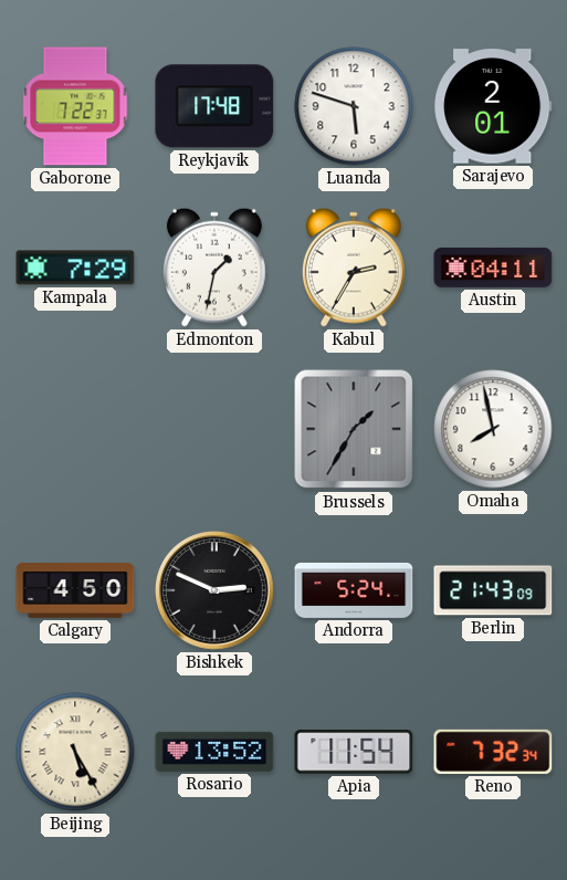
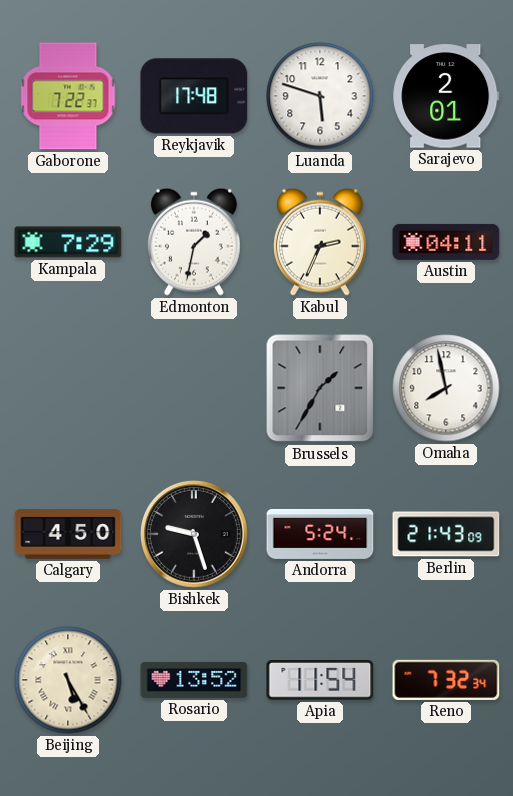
Kabul: 2:35 -> 2:34
Bishkek: 2:49 -> 9:27
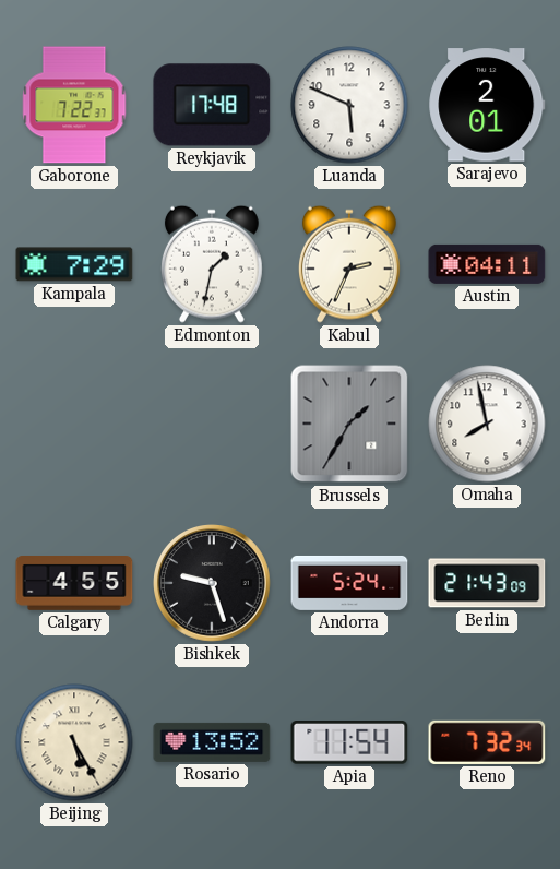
Luanda: 5:48 -> 5:49
Calgary: 4:50 -> 4:55
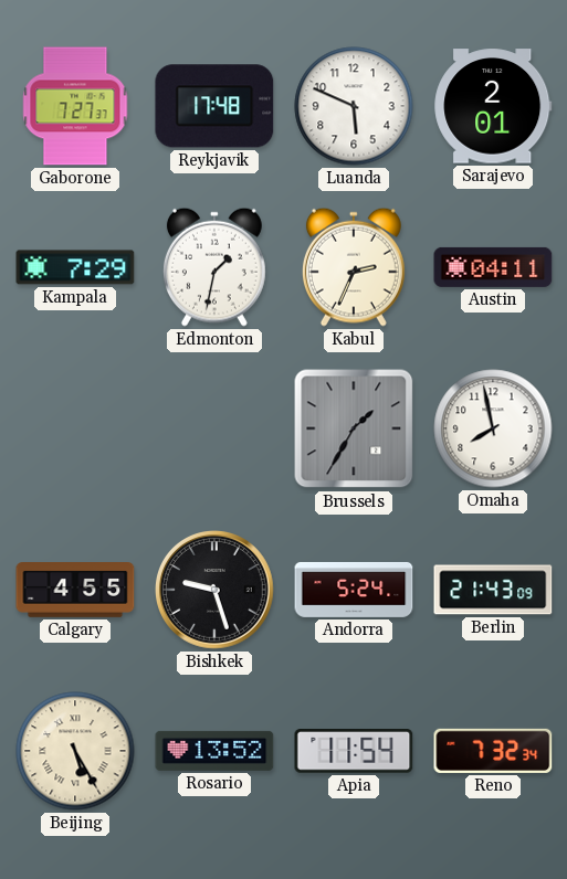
Gaborone: 7:22 -> 7:27
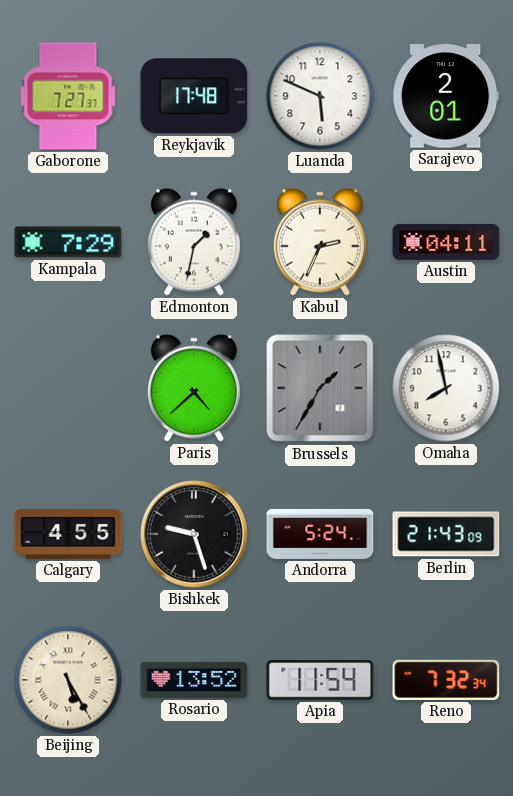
Paris: none -> 4:38
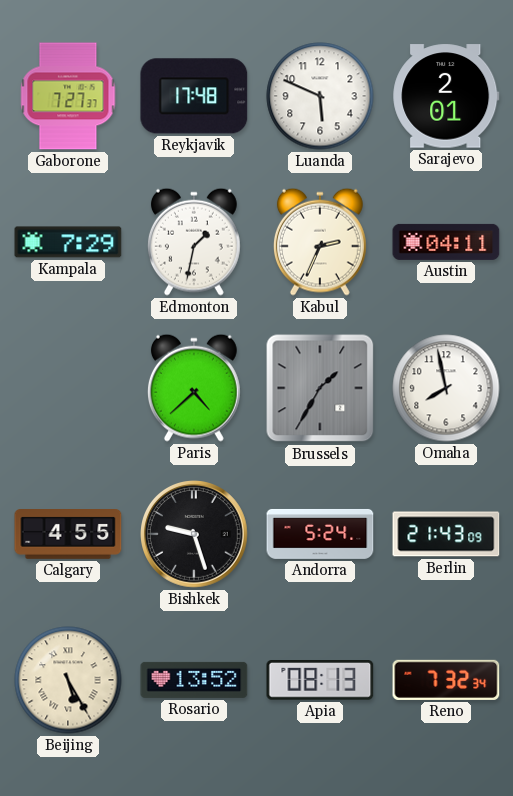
Apia: 11:54 -> 08:13
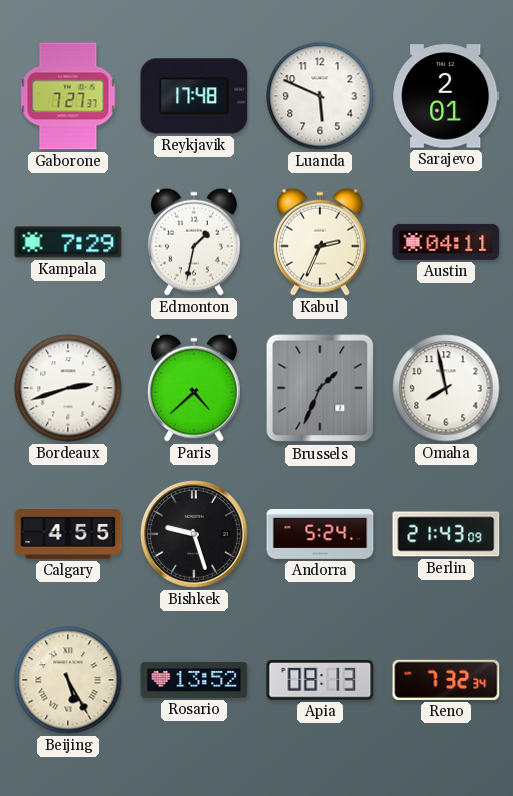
Bordeaux: none -> 2:42
Brussels: 1:35 -> 1:34
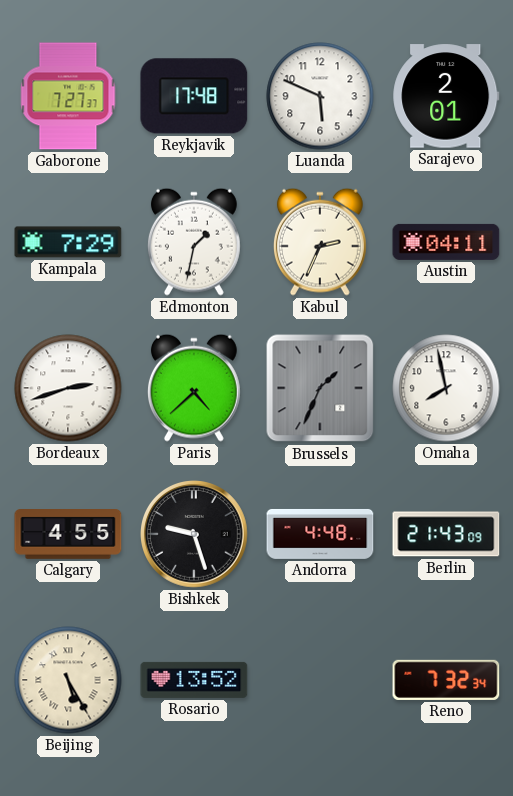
Andorra: 5:24 -> 4:48
Apia: 08:13 -> none
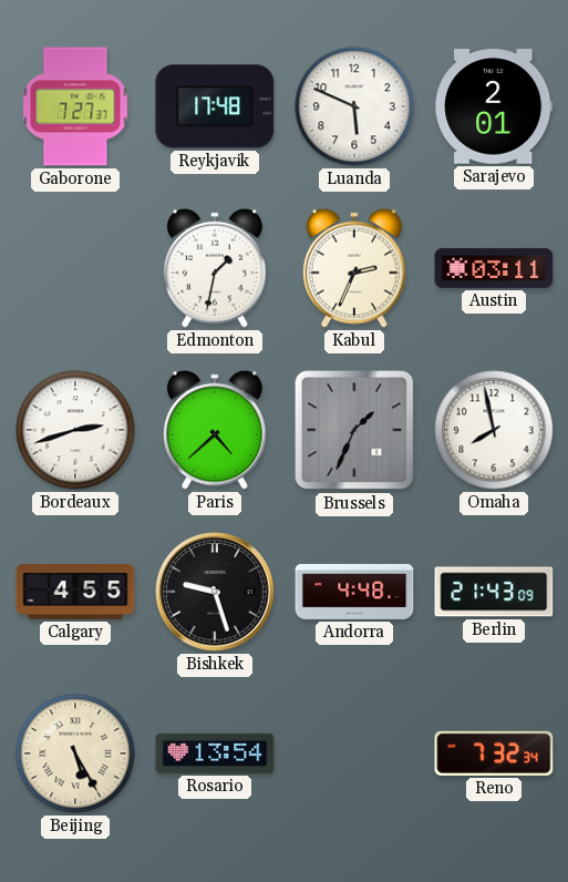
Kampala: 7:29 -> none
Austin: 04:11 -> 03:11
Rosario: 13:52 -> 13:54
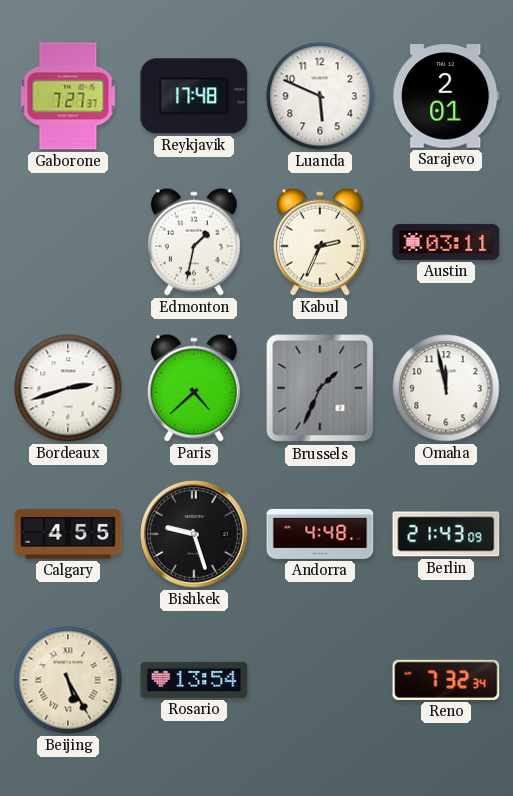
Omaha: 7:58 -> 11:58
